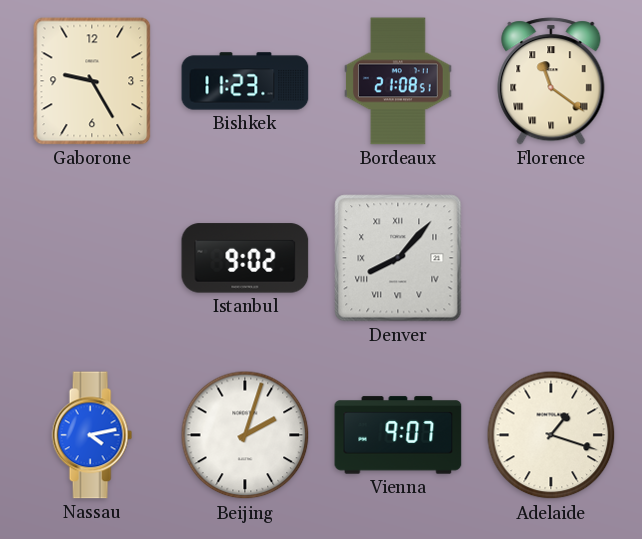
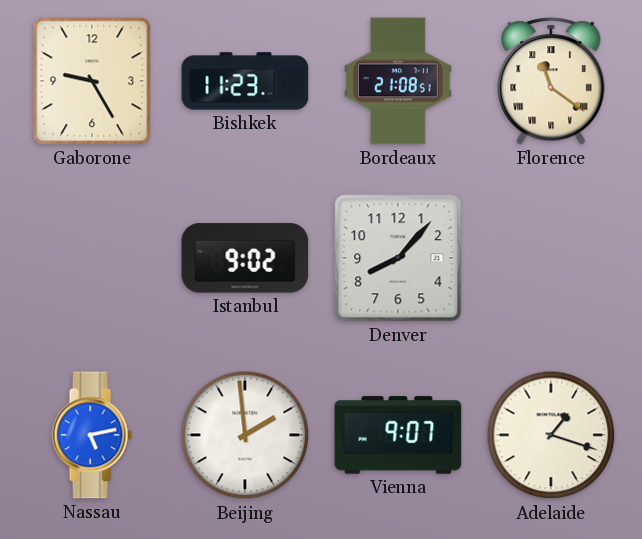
Denver numerals: Roman -> Arabic
Nassau: 4:13 -> 5:13
Beijing: 2:03 -> 1:59
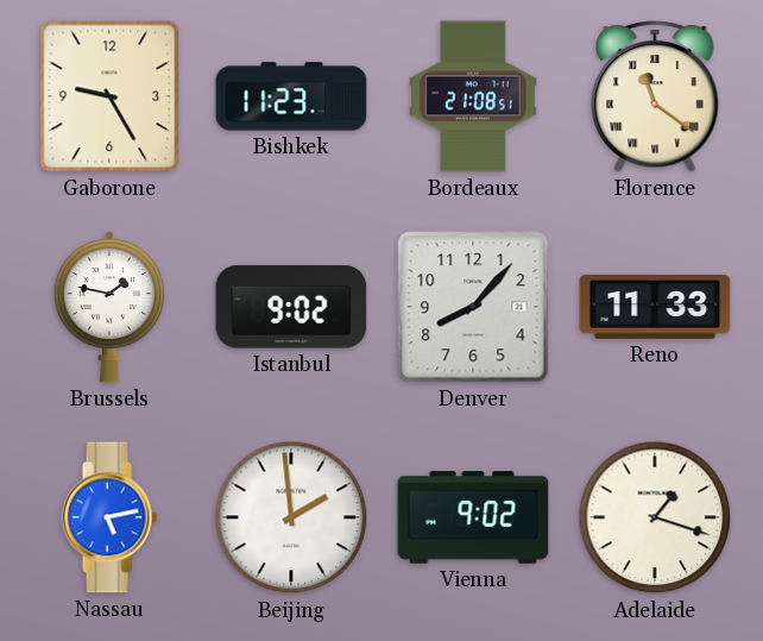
Brussels: none -> 1:47
Reno: none -> 11:33
Vienna: 9:07 -> 9:02
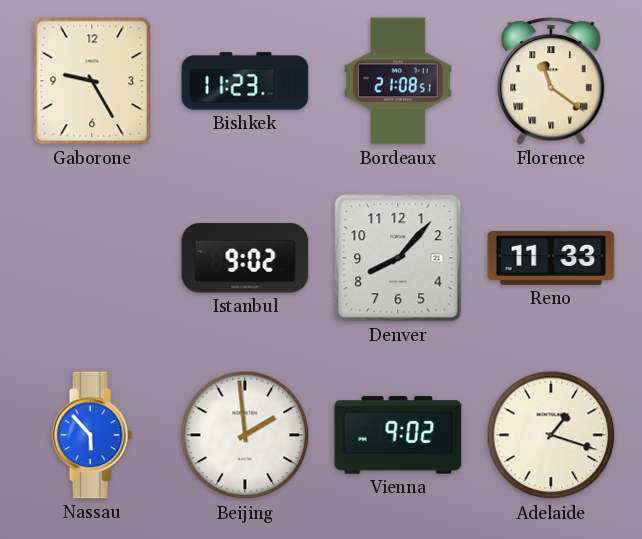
Brussels: 1:47 -> none
Nassau: 5:13 -> 5:53
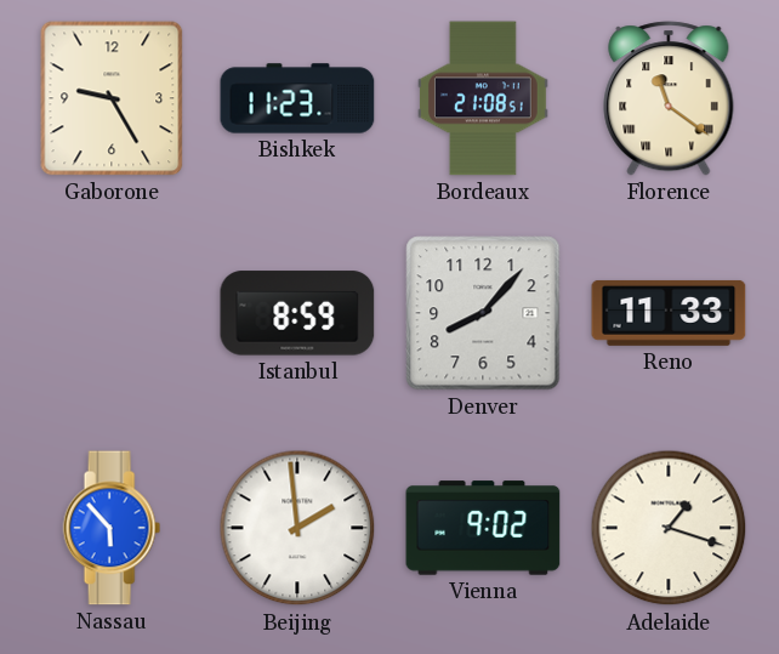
Istanbul: 9:02 -> 8:59
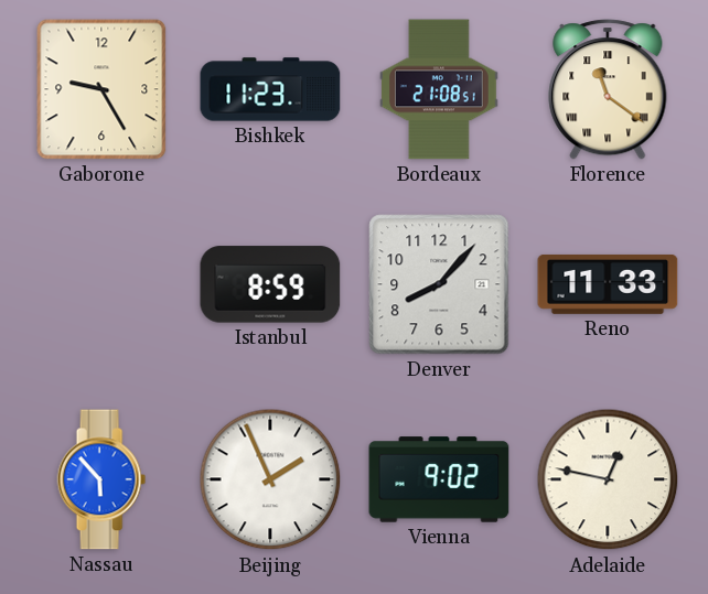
Beijing: 1:59 -> 1:56
Adelaide: 1:18 -> 12:47
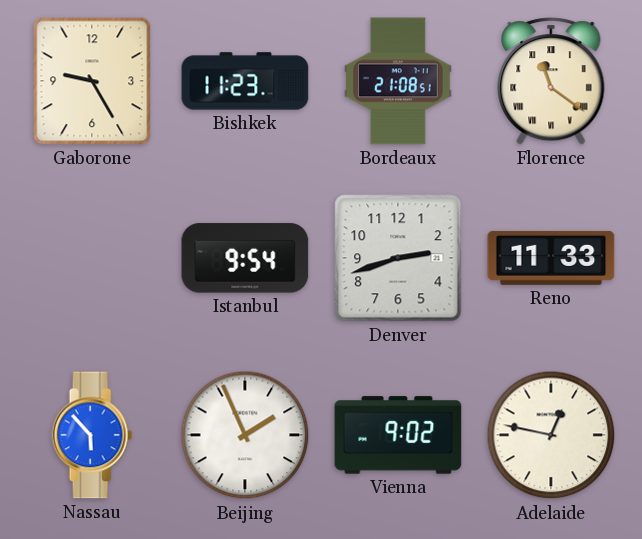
Istanbul: 8:59 -> 9:54
Denver: 8:07 -> 2:42
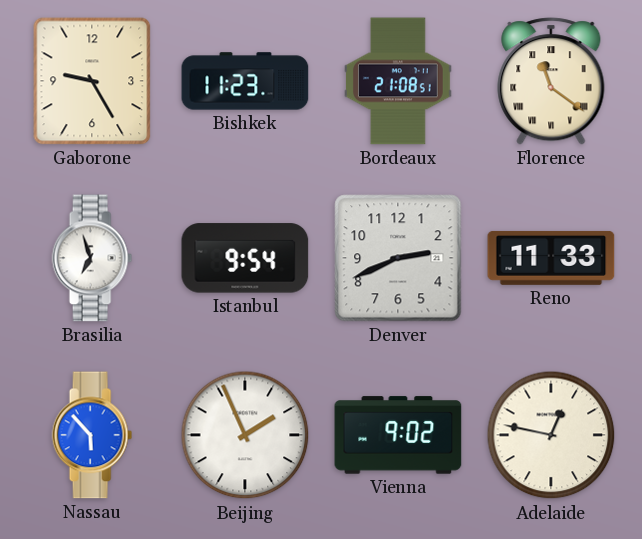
Brasilia: none -> 6:57
Denver: 2:42 -> 2:41
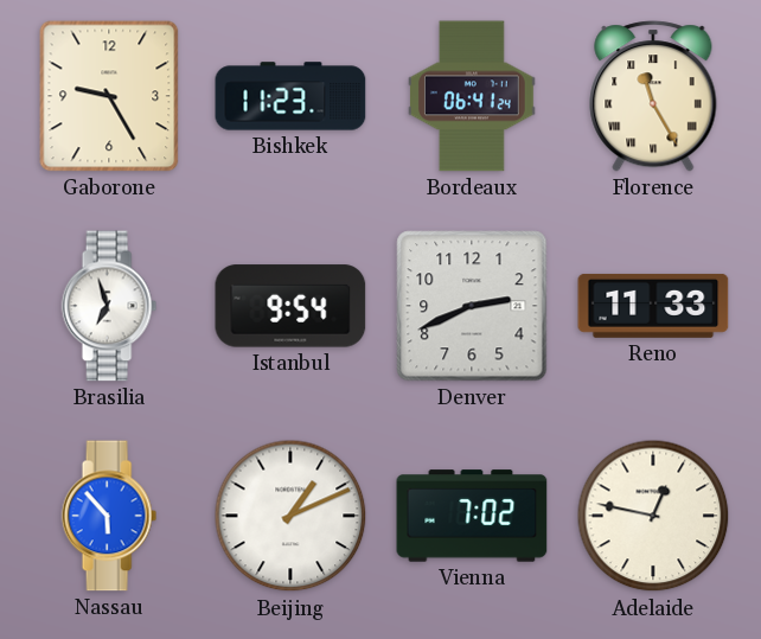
Bordeaux: 21:08 -> 06:41
Florence: 11:21 -> 11:25
Beijing: 1:56 -> 1:11
Vienna: 9:02 -> 7:02
